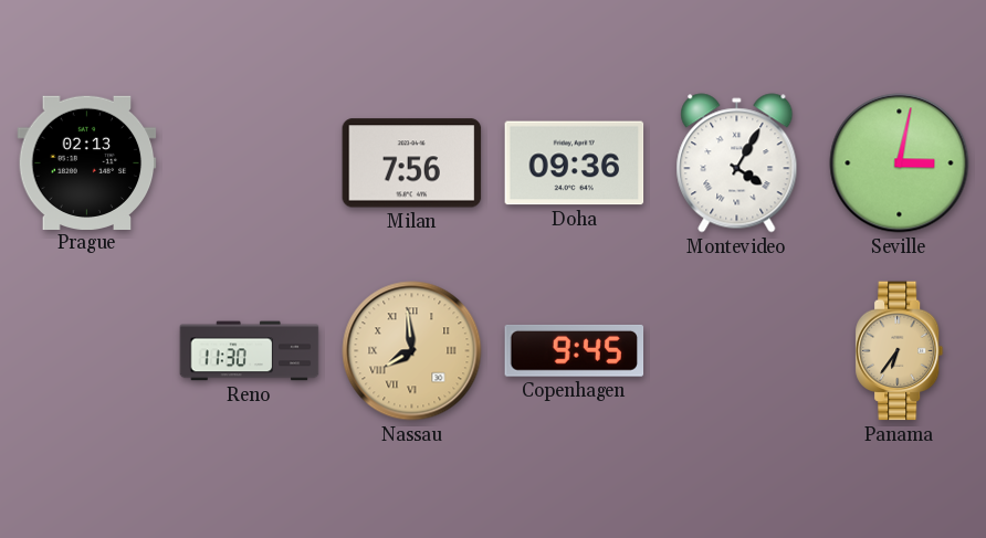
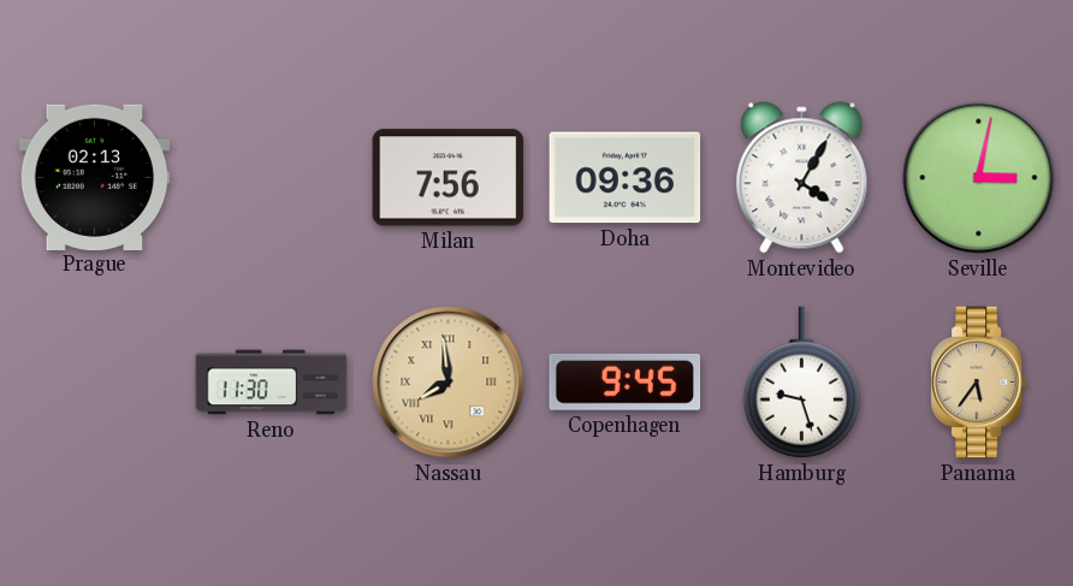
Hamburg: none -> 9:27
Panama: 6:36 -> 5:36
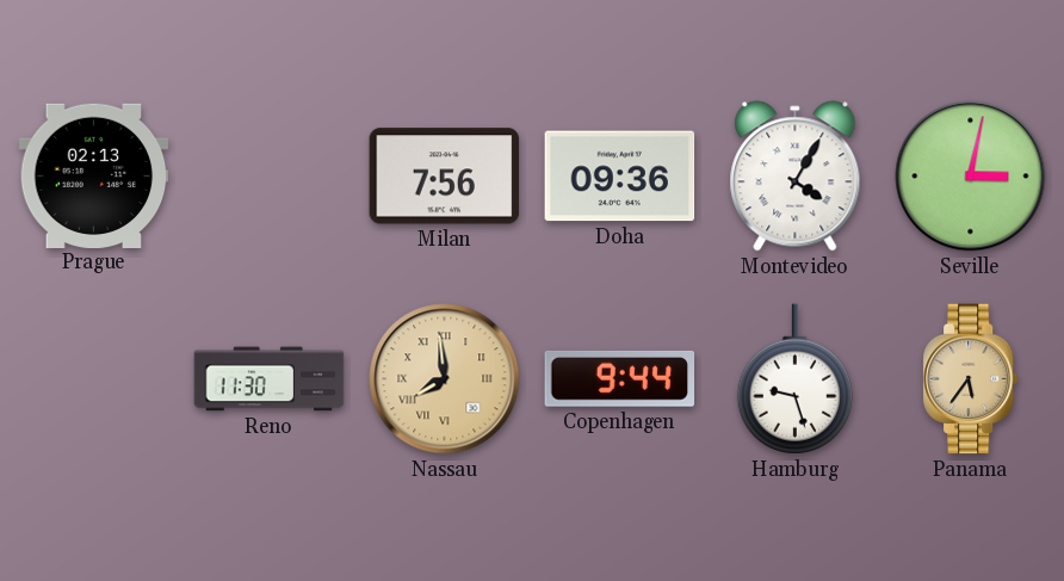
Copenhagen: 9:45 -> 9:44
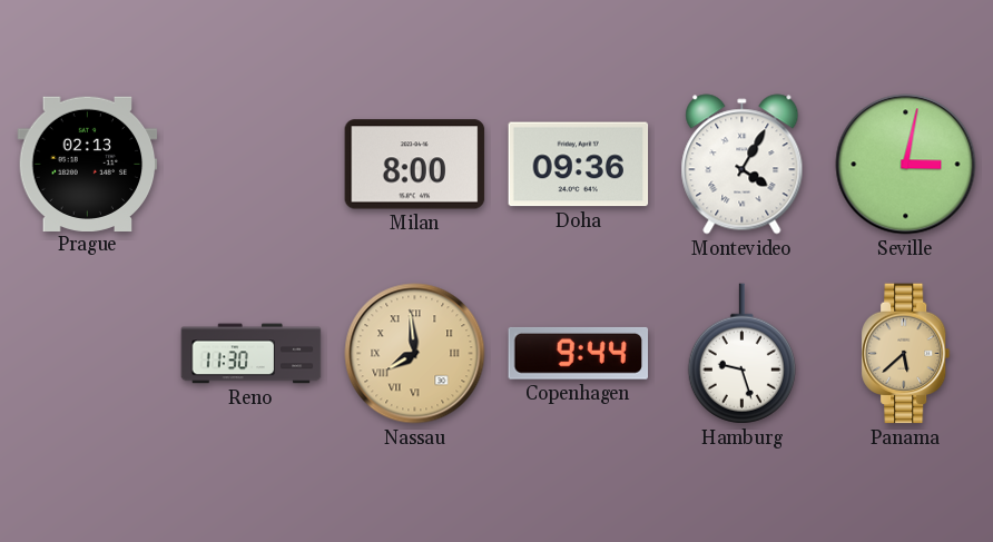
Milan: 7:56 -> 8:00
Panama: 5:36 -> 5:38
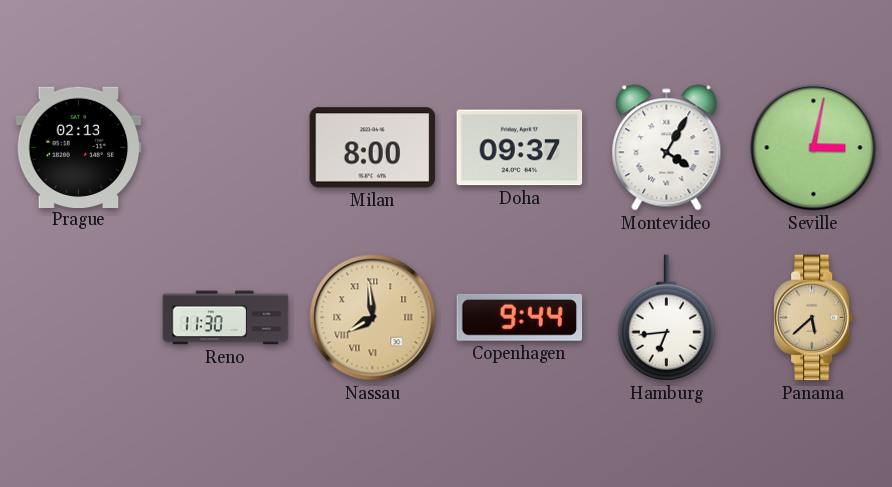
Doha: 09:36 -> 09:37
Hamburg: 9:27 -> 6:44
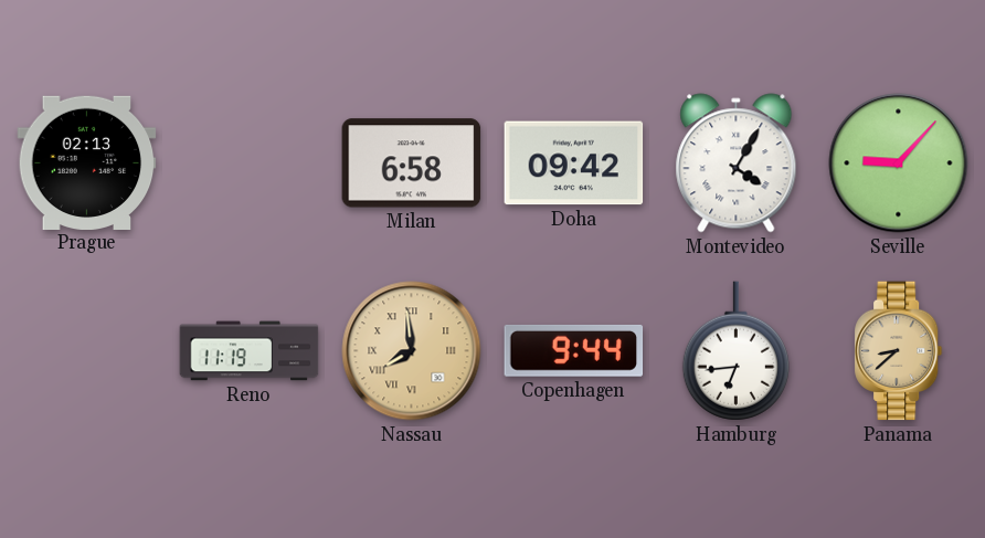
Milan: 8:00 -> 6:58
Doha: 09:37 -> 09:42
Seville: 3:02 -> 9:07
Reno: 11:30 -> 11:19
Panama: 5:38 -> 8:38
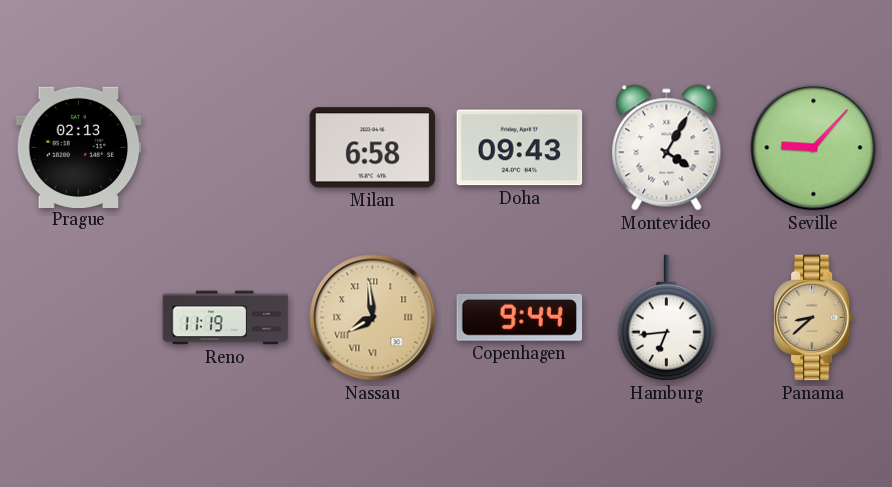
Doha: 09:42 -> 09:43
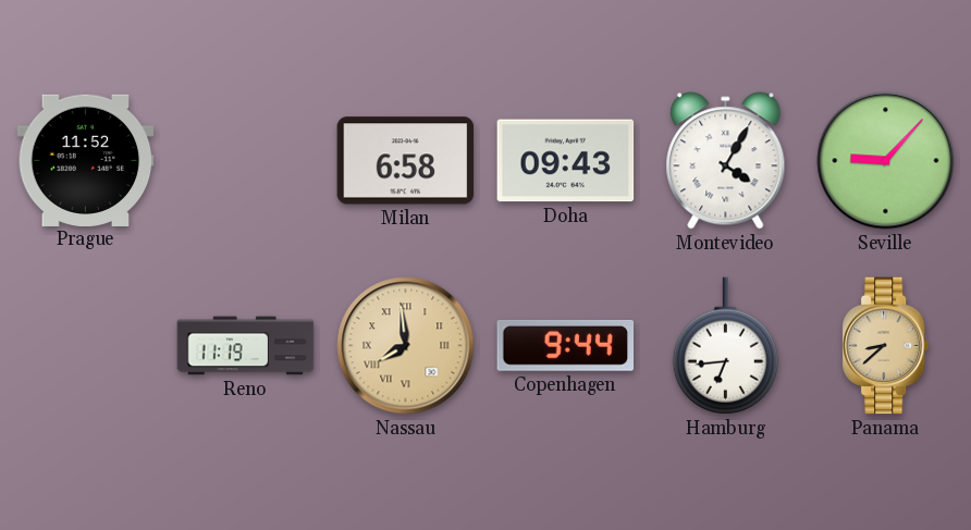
Prague: 02:13 -> 11:52
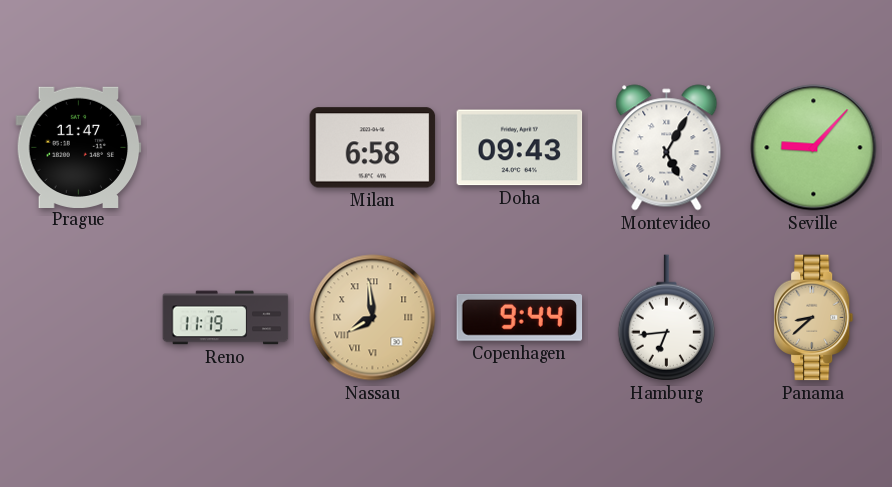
Prague: 11:52 -> 11:47
Montevideo: 4:05 -> 5:05
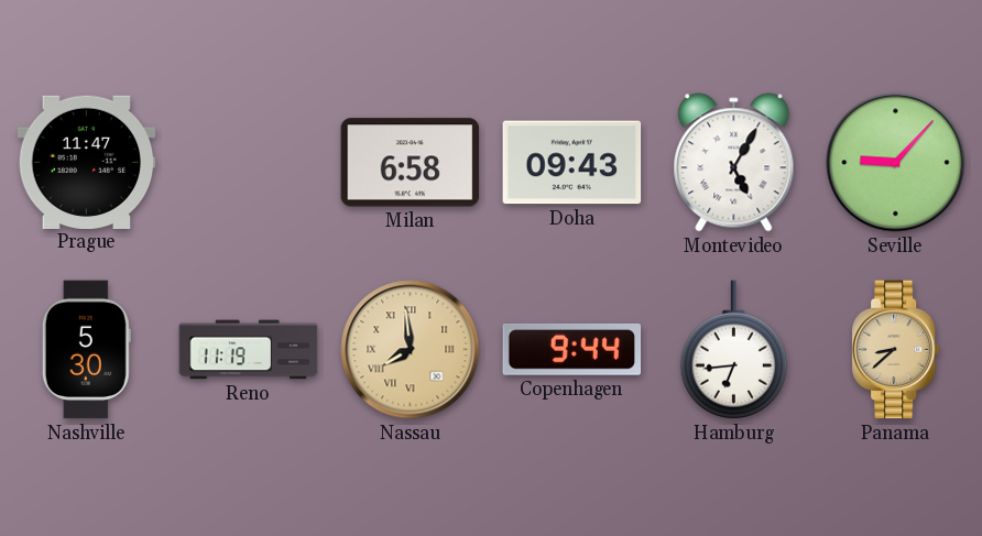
Nashville: none -> 5:30
